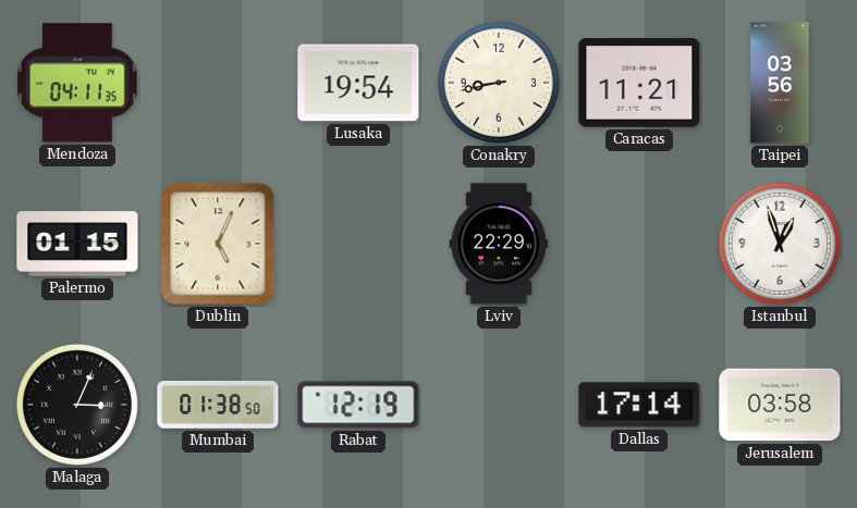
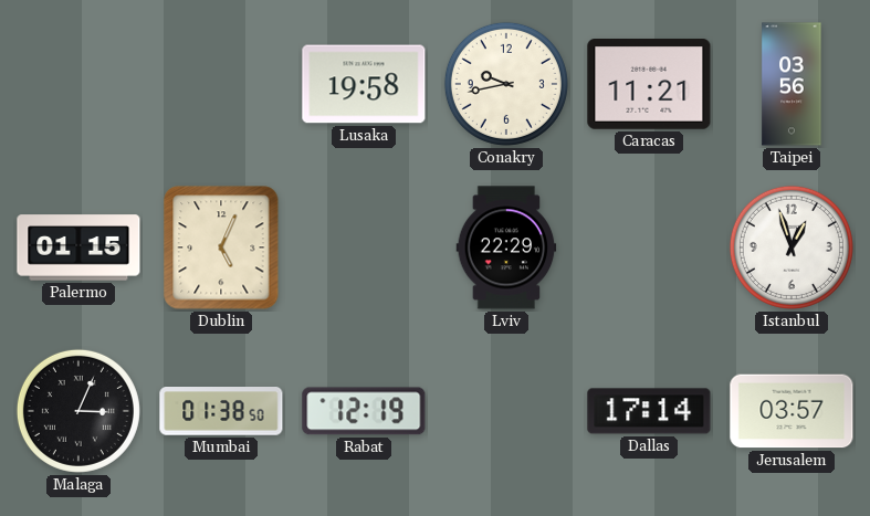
Mendoza: 04:11 -> none
Lusaka: 19:54 -> 19:58
Conakry: 8:43 -> 9:43
Jerusalem: 03:58 -> 03:57
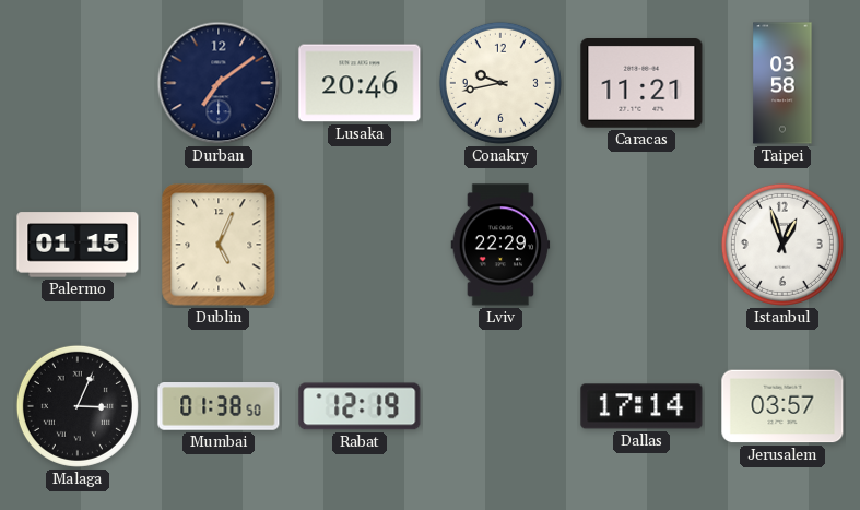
Durban: none -> 7:09
Lusaka: 19:58 -> 20:46
Taipei: 03:56 -> 03:58
